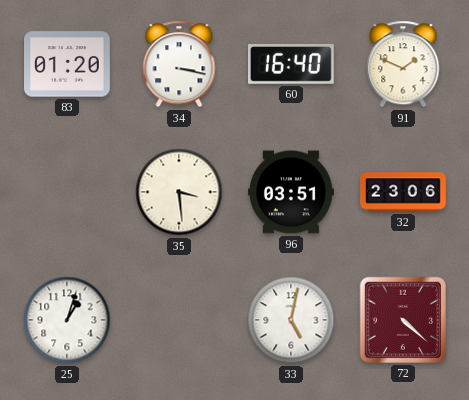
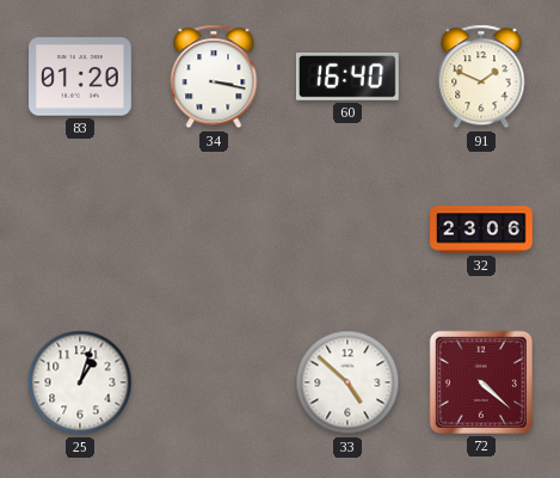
35: 3:29 -> none
96: 03:51 -> none
33: 5:02 -> 4:52
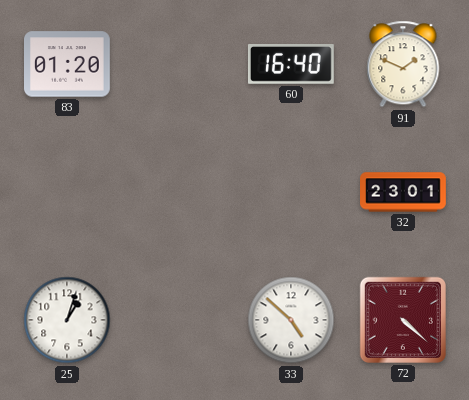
34: 3:17 -> none
32: 23:06 -> 23:01
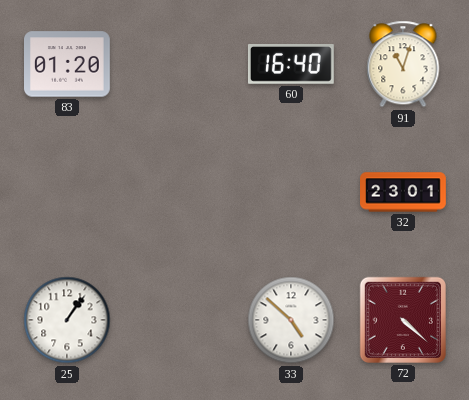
91: 1:49 -> 11:03
25: 1:03 -> 1:06
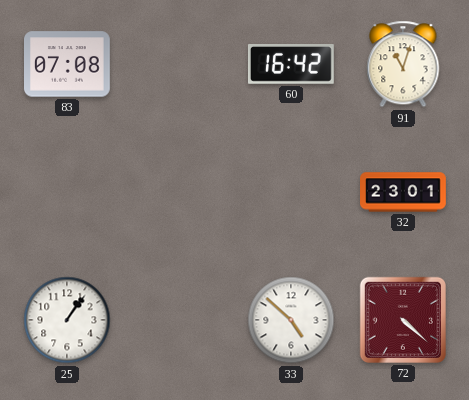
83: 01:20 -> 07:08
60: 16:40 -> 16:42
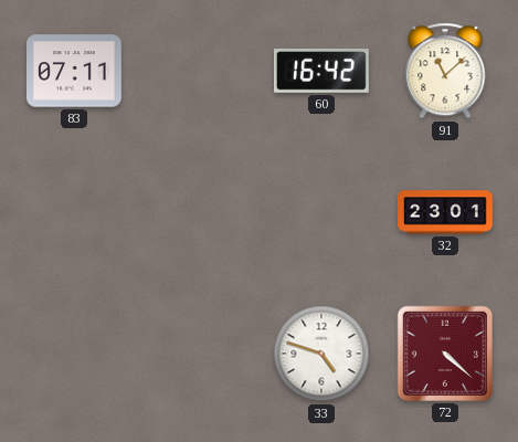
83: 07:08 -> 07:11
91: 11:03 -> 11:08
25: 1:06 -> none
33: 4:52 -> 4:48
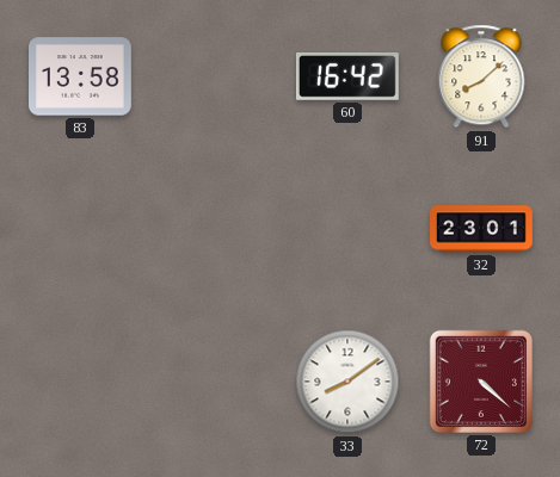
83: 07:11 -> 13:58
91: 11:08 -> 8:08
33: 4:48 -> 8:09
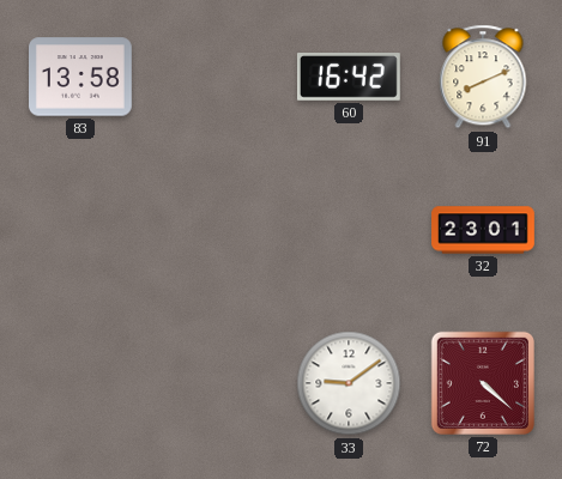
91: 8:08 -> 8:11
33: 8:09 -> 9:09
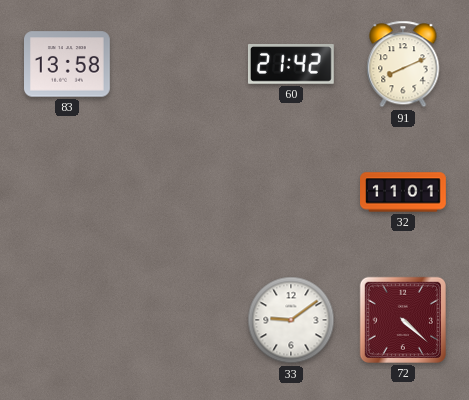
60: 16:42 -> 21:42
32: 23:01 -> 11:01
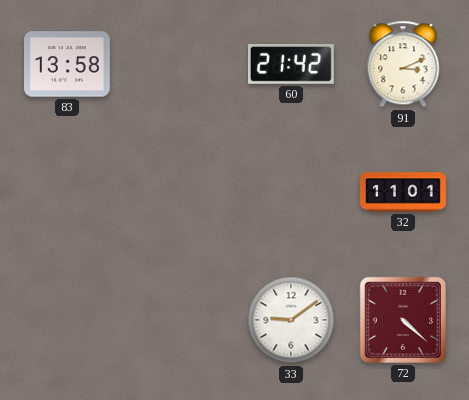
91: 8:11 -> 3:11
